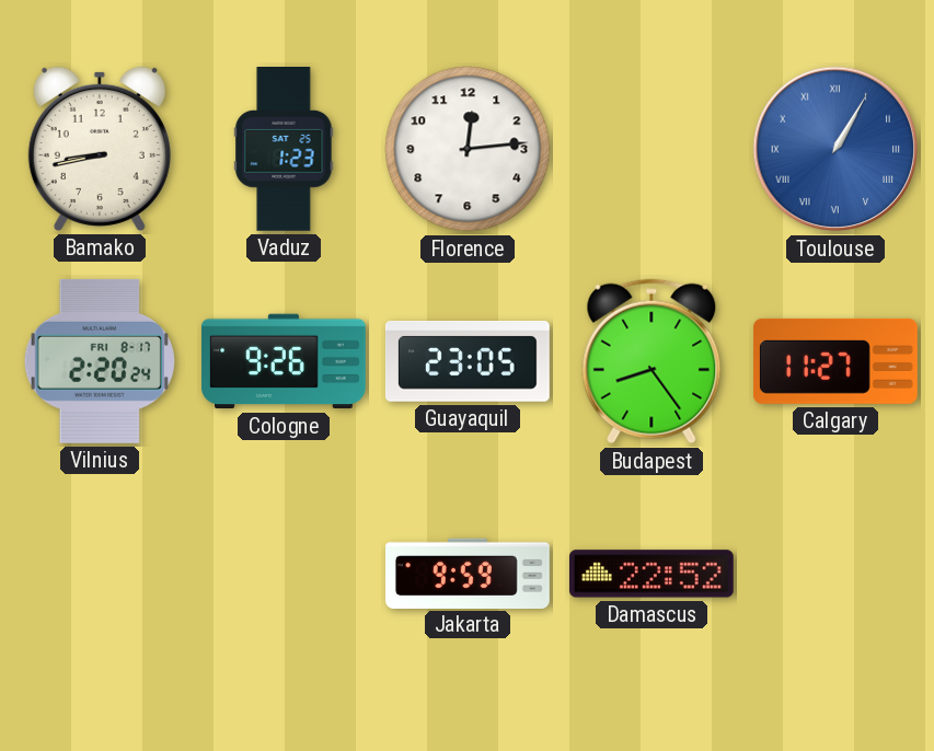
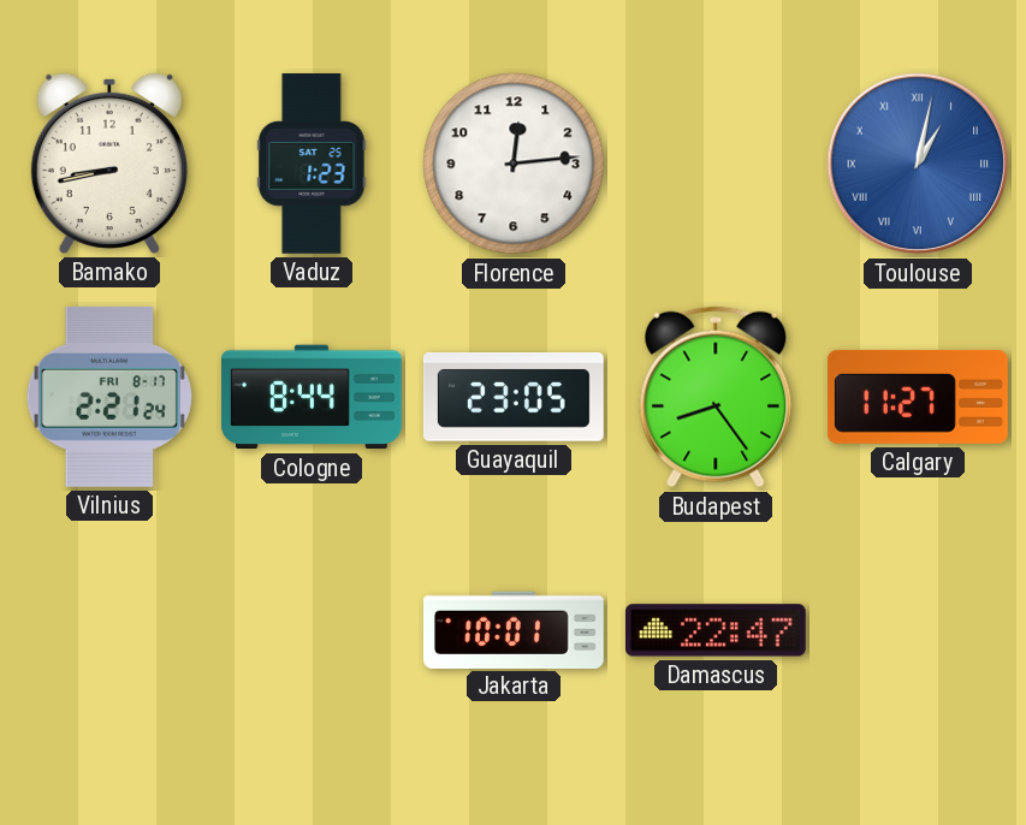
Toulouse: 1:05 -> 1:02
Vilnius: 2:20 -> 2:21
Cologne: 9:26 -> 8:44
Jakarta: 9:59 -> 10:01
Damascus: 22:52 -> 22:47
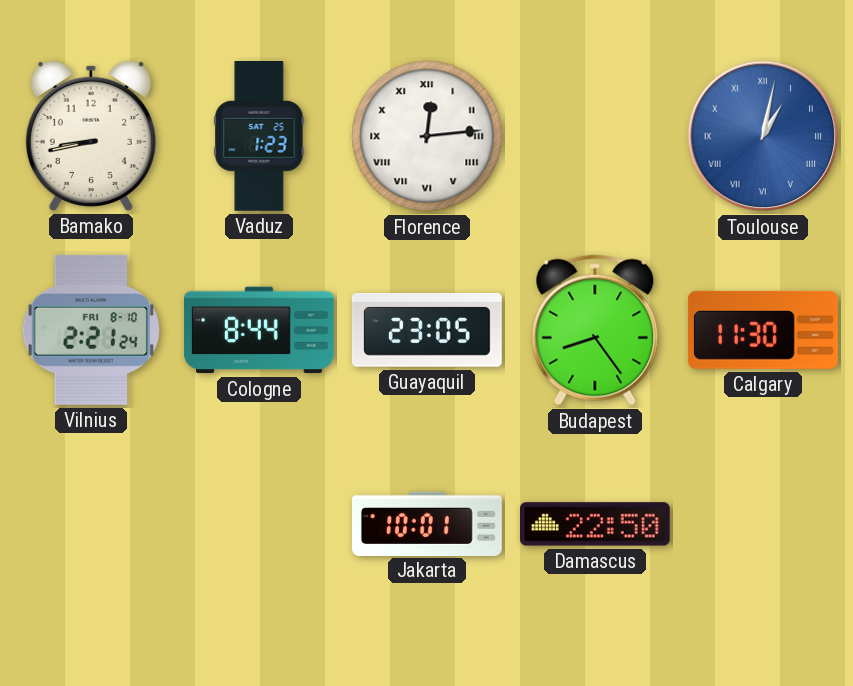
Florence numerals: Arabic -> Roman
Vilnius date: FRI 8-17 -> FRI 8-10
Calgary: 11:27 -> 11:30
Damascus: 22:47 -> 22:50
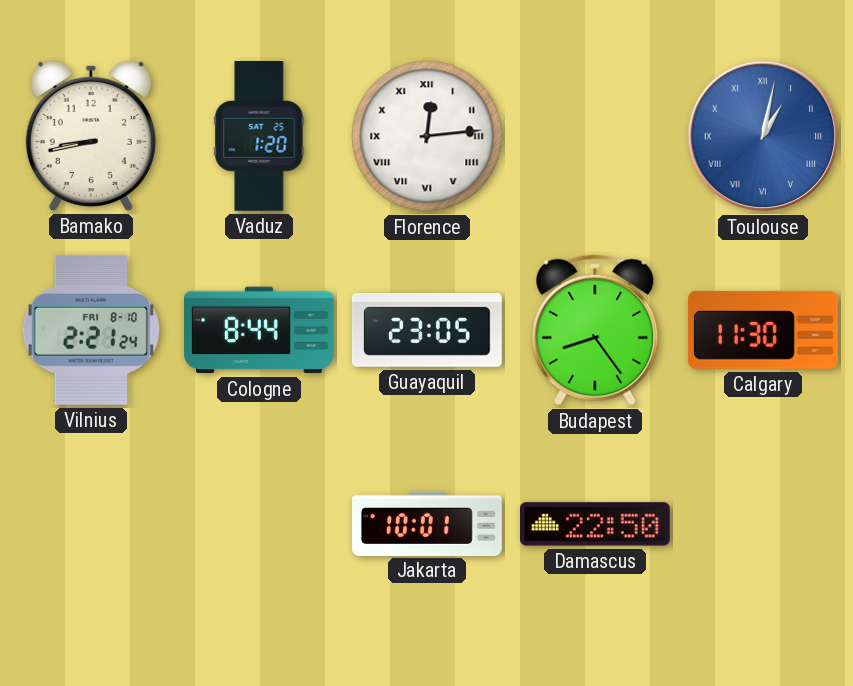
Vaduz: 1:23 -> 1:20
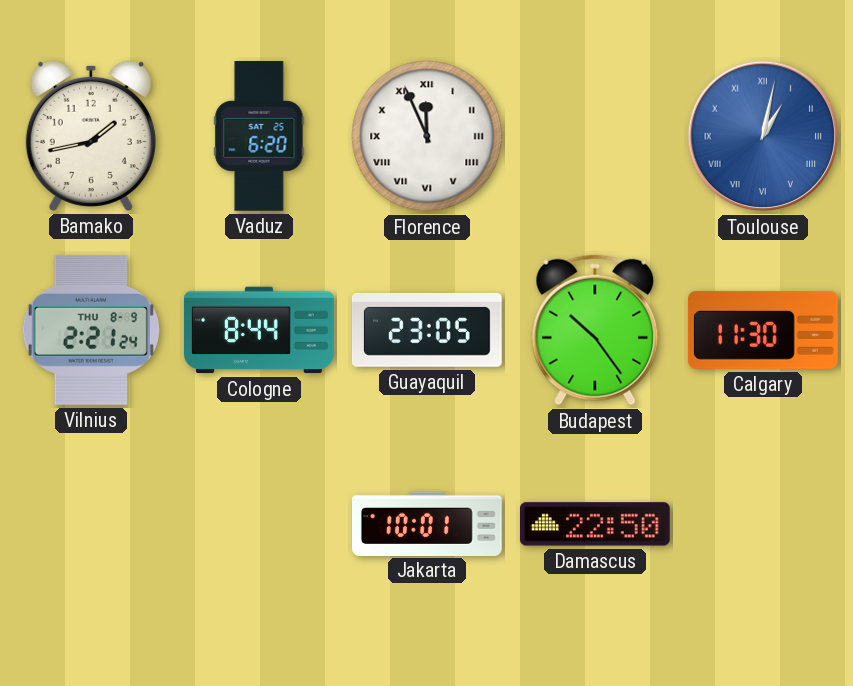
Bamako: 8:43 -> 1:43
Vaduz: 1:20 -> 6:20
Florence: 12:14 -> 11:56
Vilnius date: FRI 8-10 -> THU 8-9
Budapest: 8:24 -> 10:24
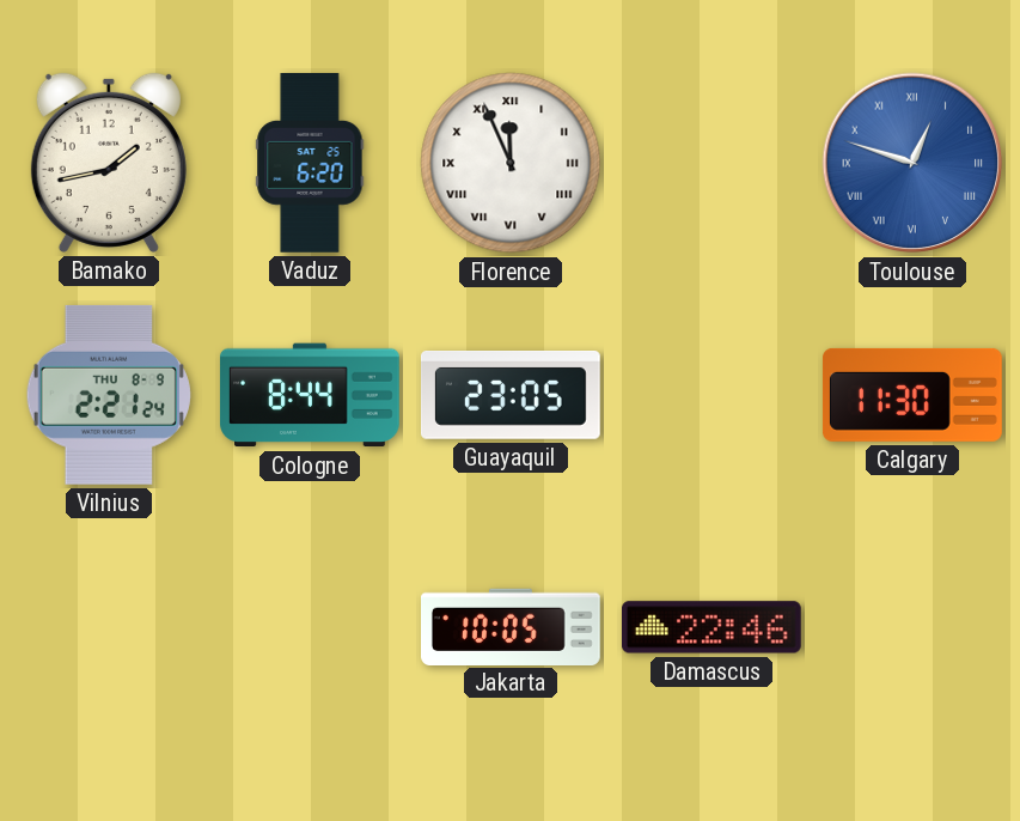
Toulouse: 1:02 -> 12:48
Budapest: 10:24 -> none
Jakarta: 10:01 -> 10:05
Damascus: 22:50 -> 22:46
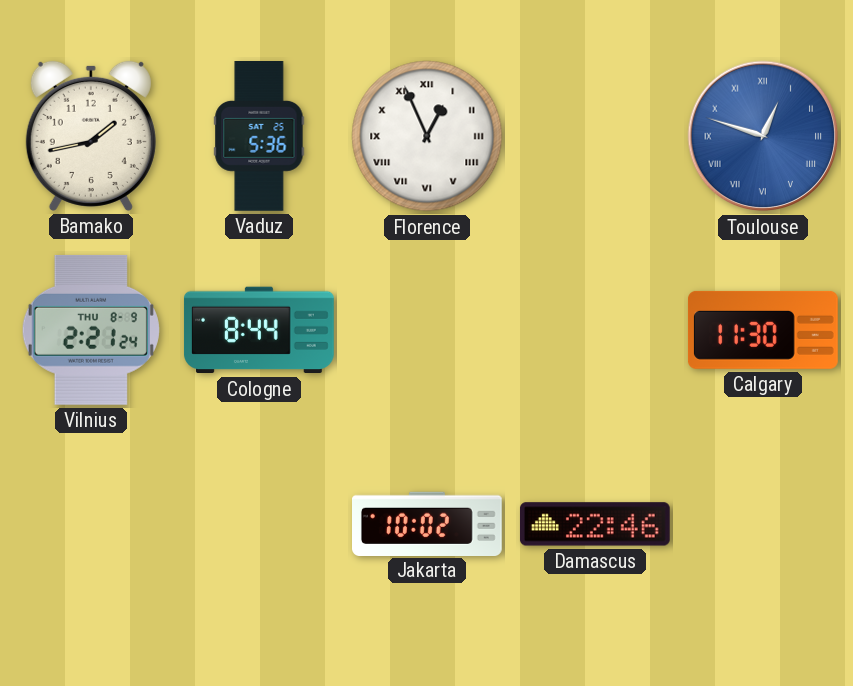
Vaduz: 6:20 -> 5:36
Florence: 11:56 -> 12:56
Guayaquil: 23:05 -> none
Jakarta: 10:05 -> 10:02
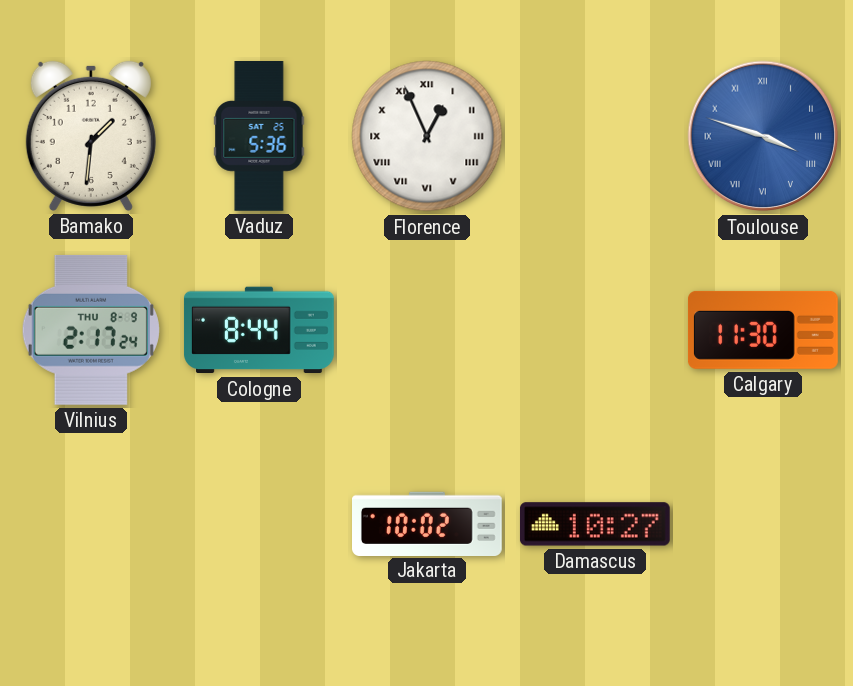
Bamako: 1:43 -> 1:31
Toulouse: 12:48 -> 3:48
Vilnius: 2:21 -> 2:17
Damascus: 22:46 -> 10:27
